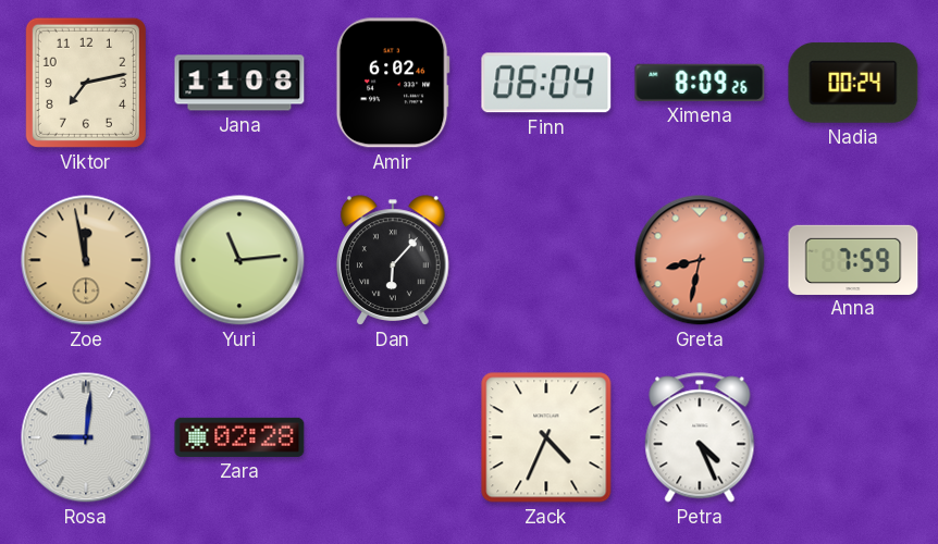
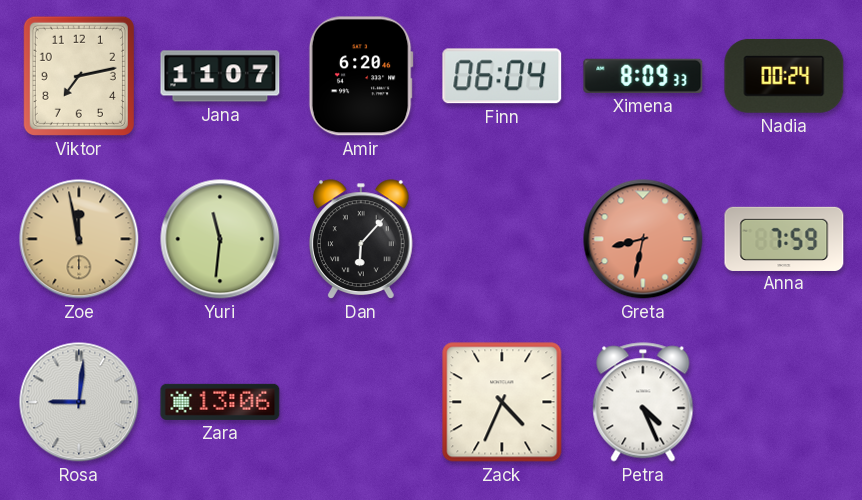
Jana: 11:08 -> 11:07
Amir: 6:02 -> 6:20
Ximena: 8:09:26 -> 8:09:33
Yuri: 11:14 -> 11:31
Zara: 02:28 -> 13:06
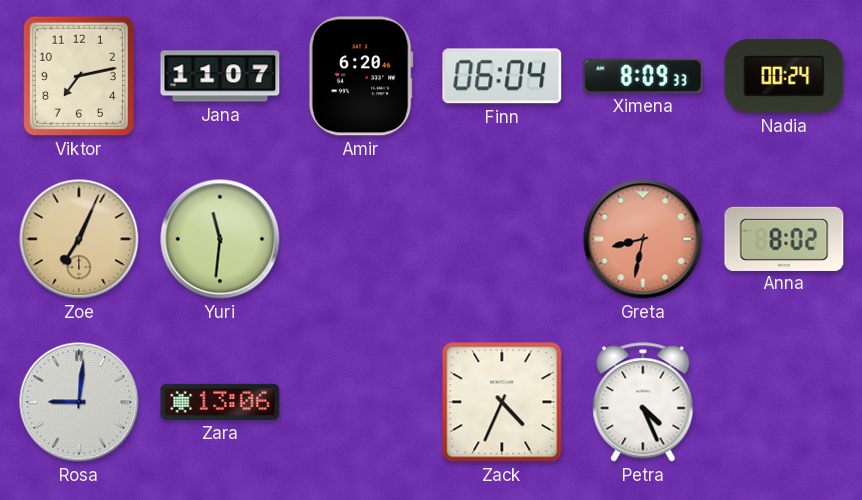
Zoe: 11:58 -> 7:04
Dan: 6:07 -> none
Anna: 7:59 -> 8:02
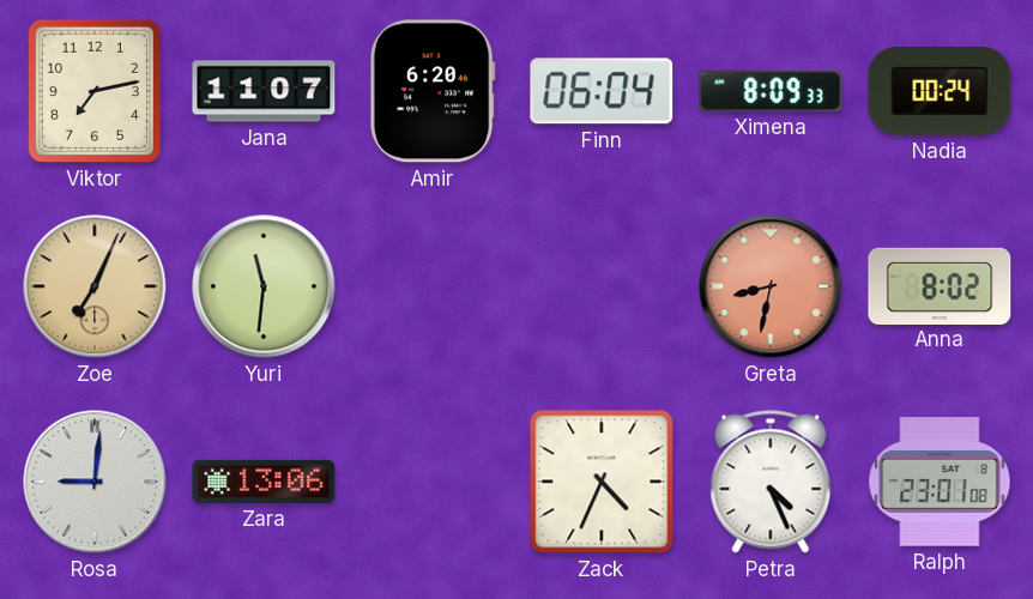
Ralph: none -> 23:01
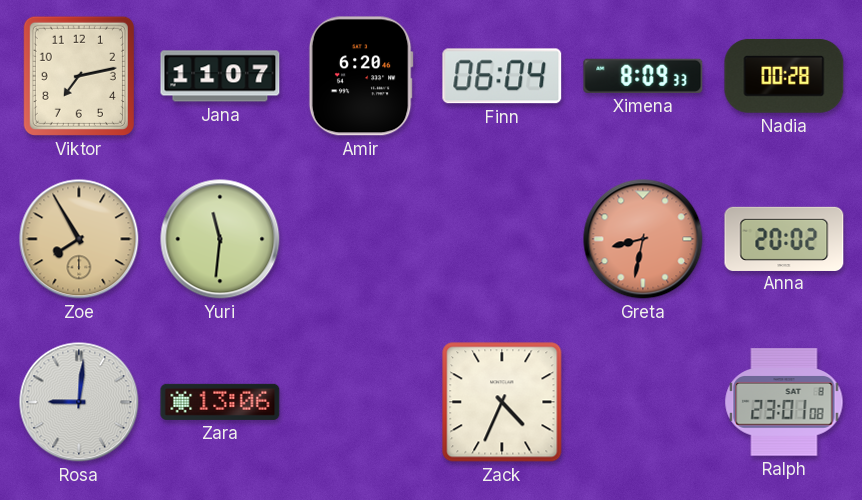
Nadia: 00:24 -> 00:28
Zoe: 7:04 -> 7:55
Anna: 8:02 -> 20:02
Petra: 4:26 -> none
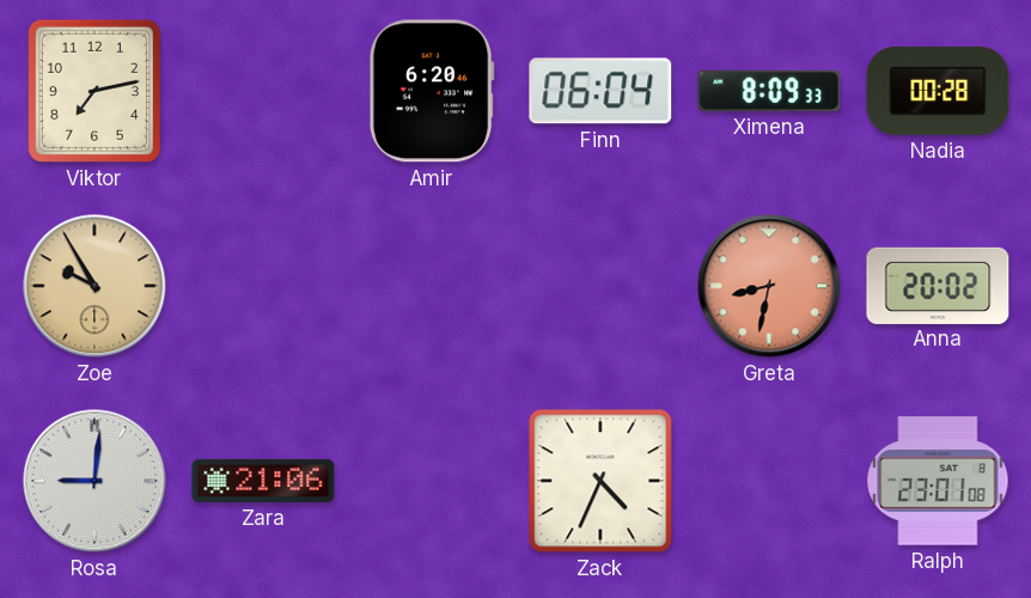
Jana: 11:07 -> none
Zoe: 7:55 -> 9:55
Yuri: 11:31 -> none
Zara: 13:06 -> 21:06
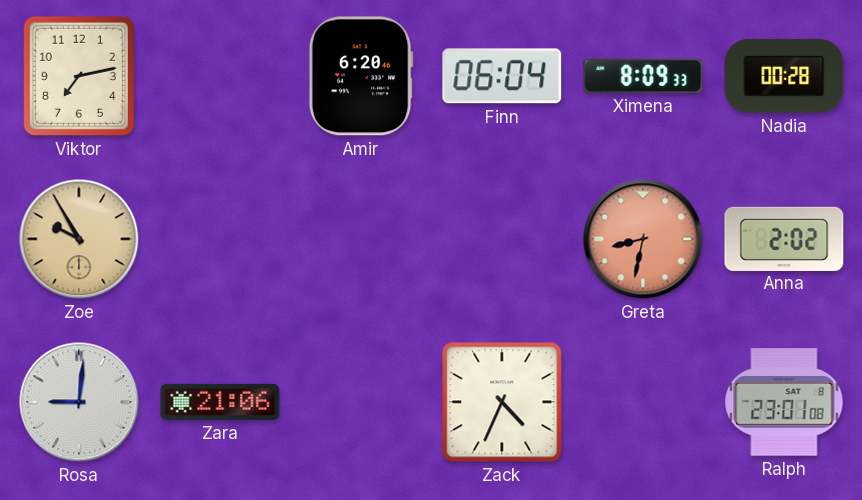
Anna: 20:02 -> 2:02
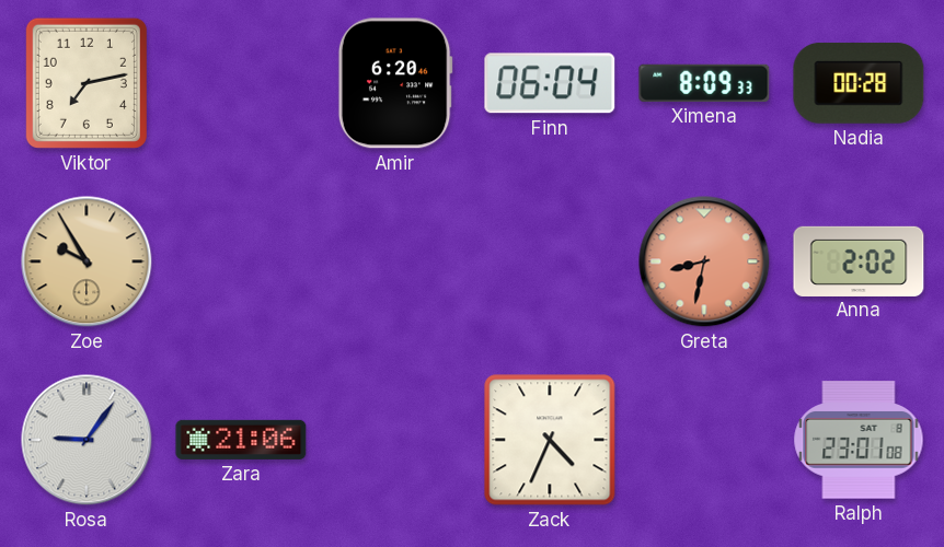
Rosa: 9:01 -> 9:06
